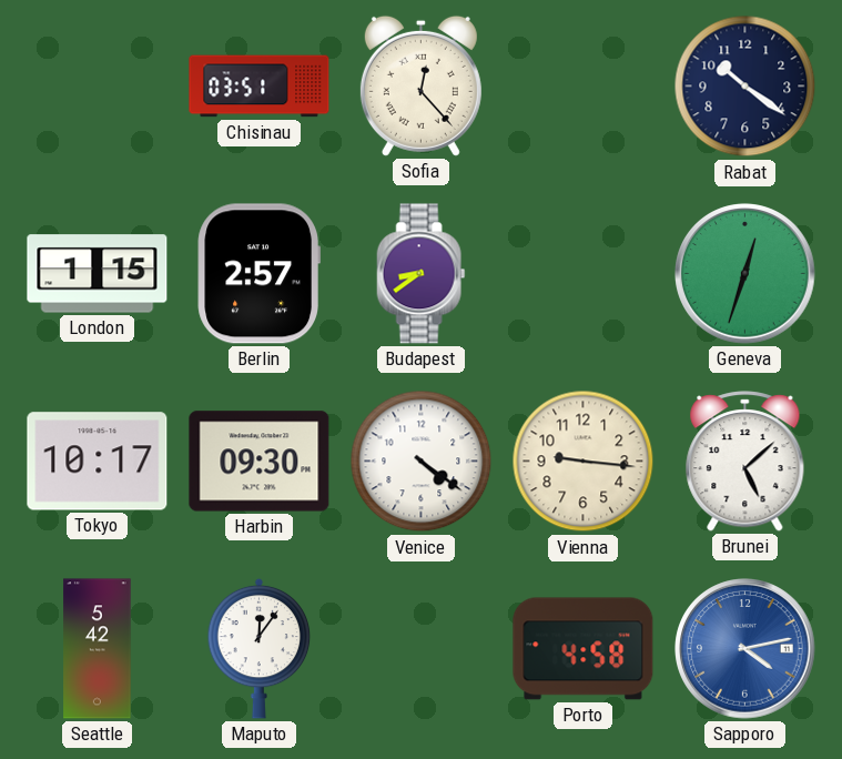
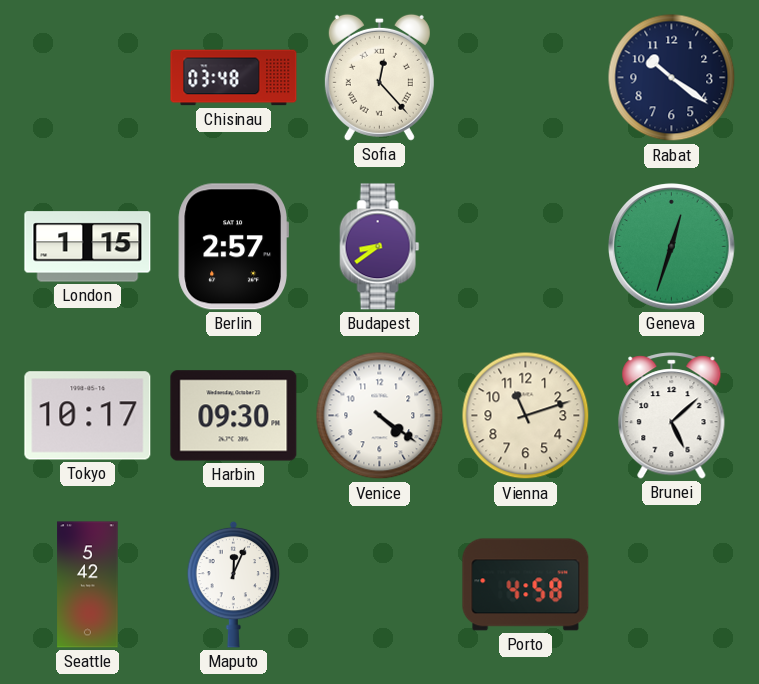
Chisinau: 03:51 -> 03:48
Vienna: 9:16 -> 11:12
Maputo: 12:06 -> 12:04
Sapporo: 4:13 -> none
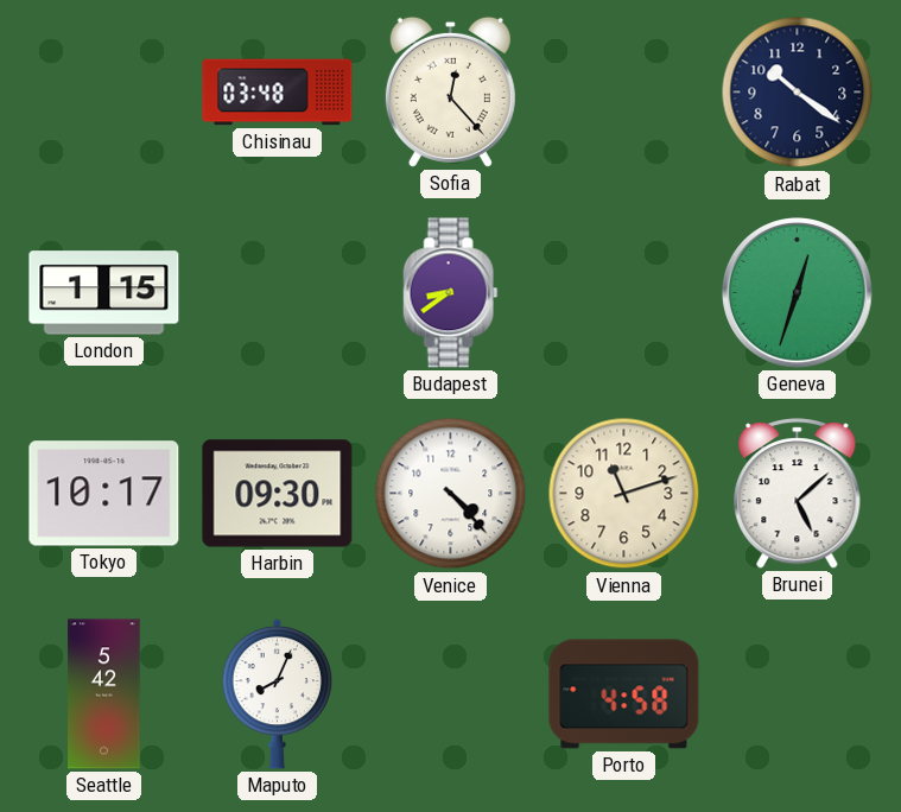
Berlin: 2:57 -> none
Venice: 4:21 -> 4:23
Maputo: 12:04 -> 8:04
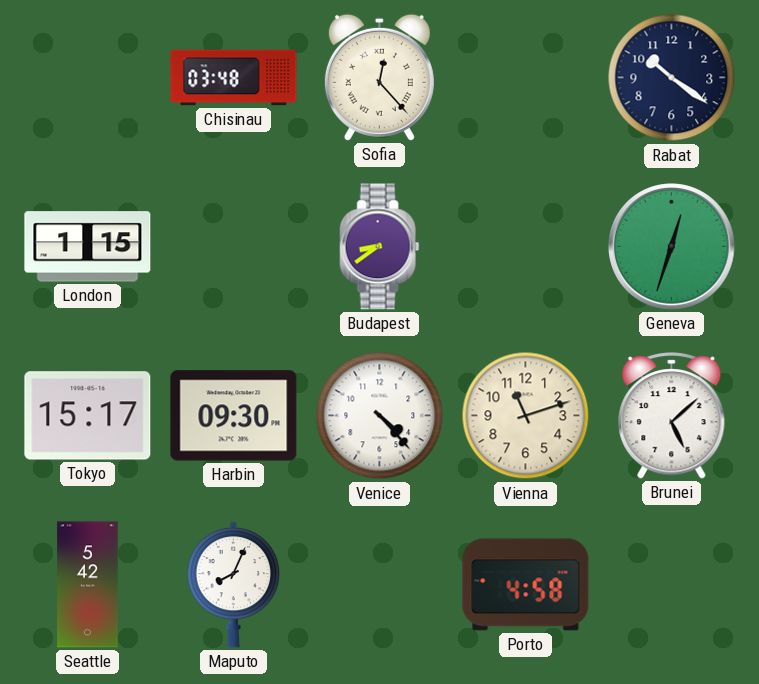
Tokyo: 10:17 -> 15:17
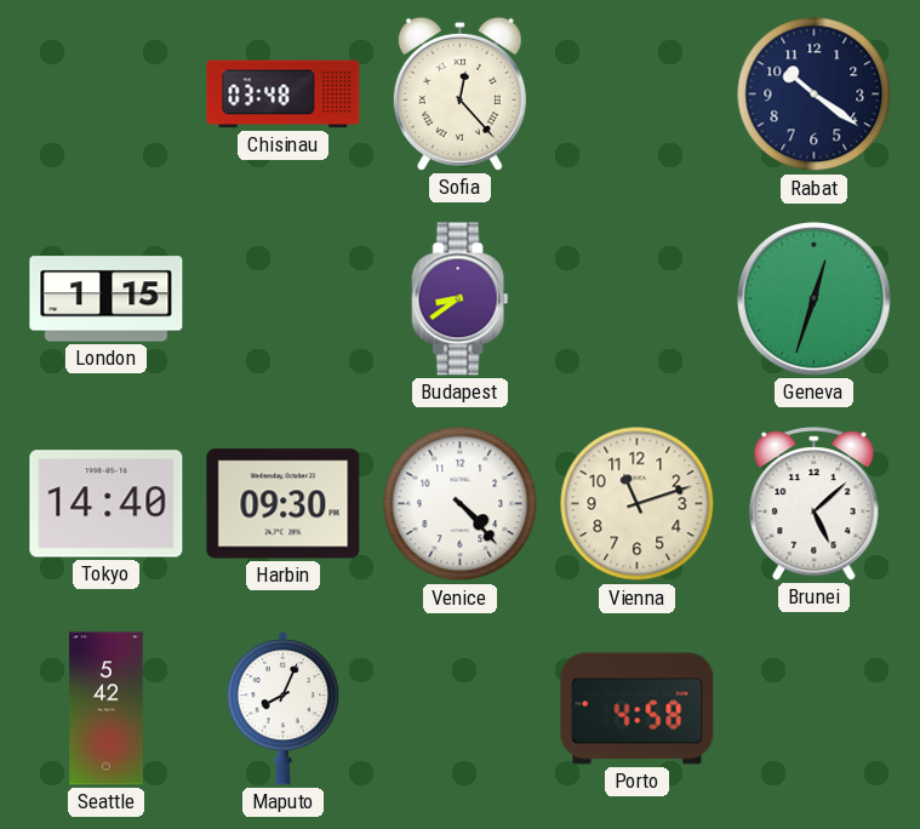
Tokyo: 15:17 -> 14:40
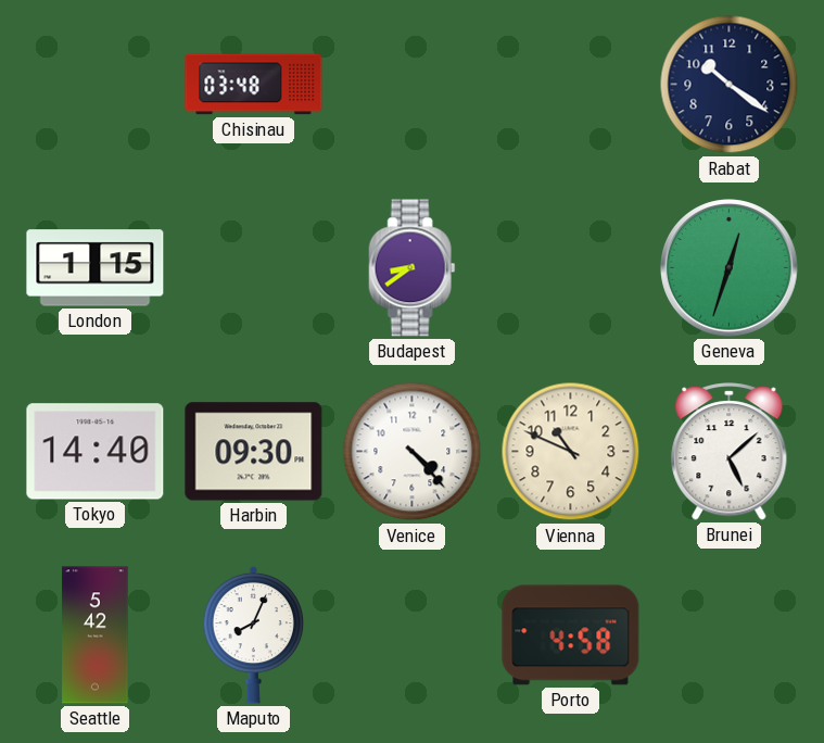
Sofia: 12:23 -> none
Vienna: 11:12 -> 10:49
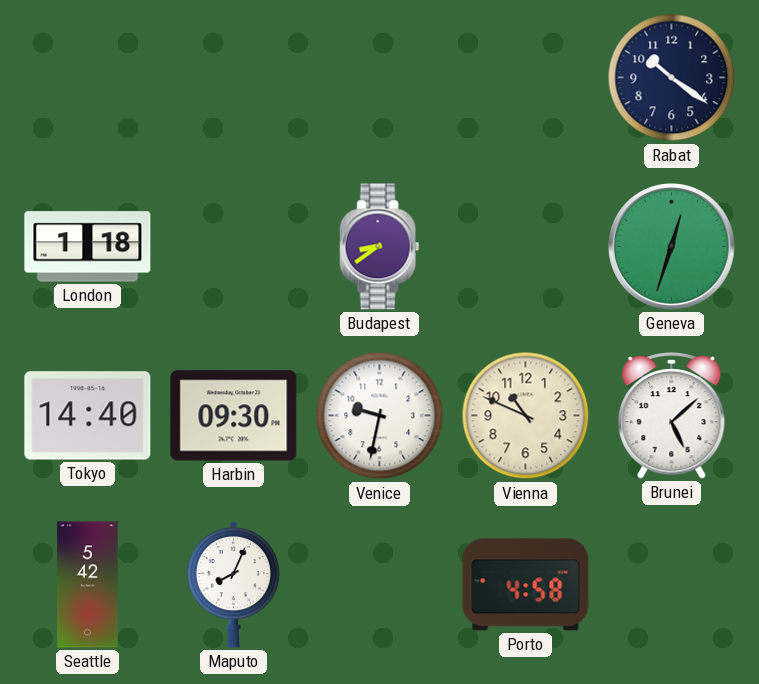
Chisinau: 03:48 -> none
London: 1:15 -> 1:18
Venice: 4:23 -> 9:32
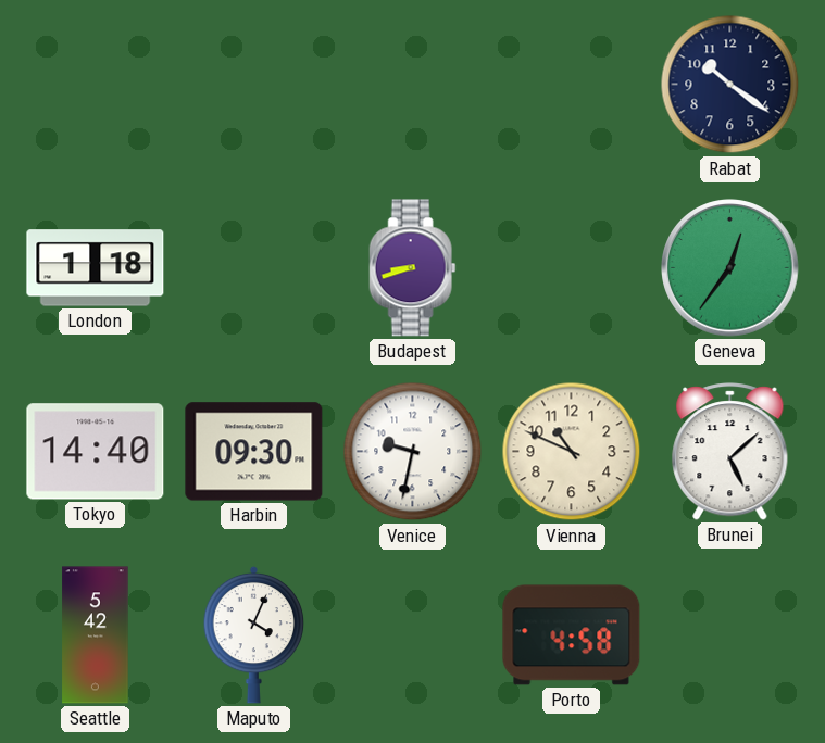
Budapest: 8:39 -> 8:42
Geneva: 12:33 -> 12:36
Maputo: 8:04 -> 4:04
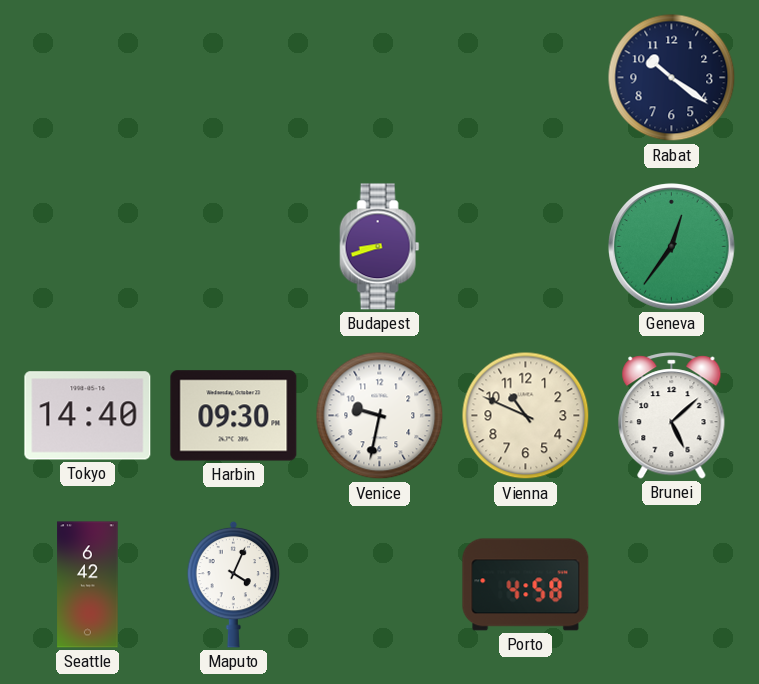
London: 1:18 -> none
Seattle: 5:42 -> 6:42
